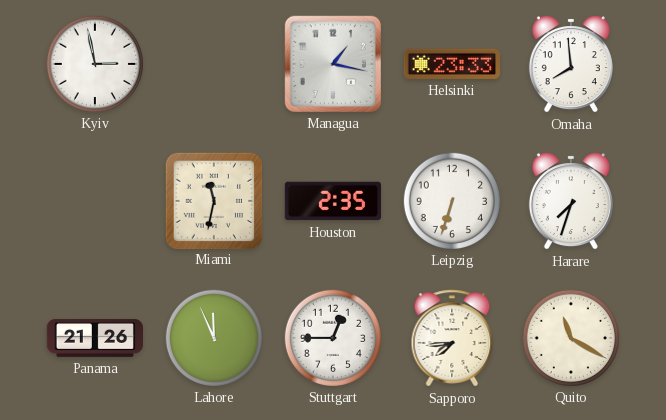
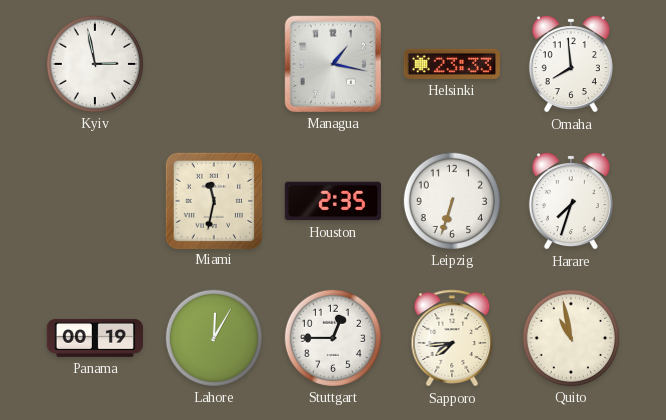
Panama: 21:26 -> 00:19
Lahore: 11:56 -> 12:05
Quito: 11:20 -> 10:58
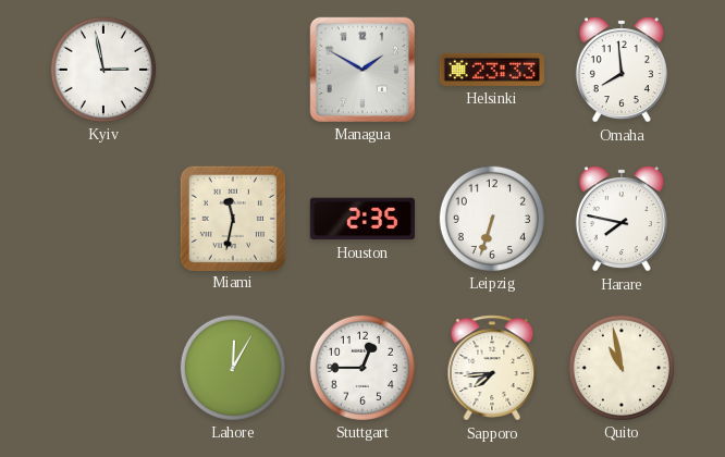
Managua: 1:17 -> 1:50
Harare: 7:33 -> 7:47
Panama: 00:19 -> none
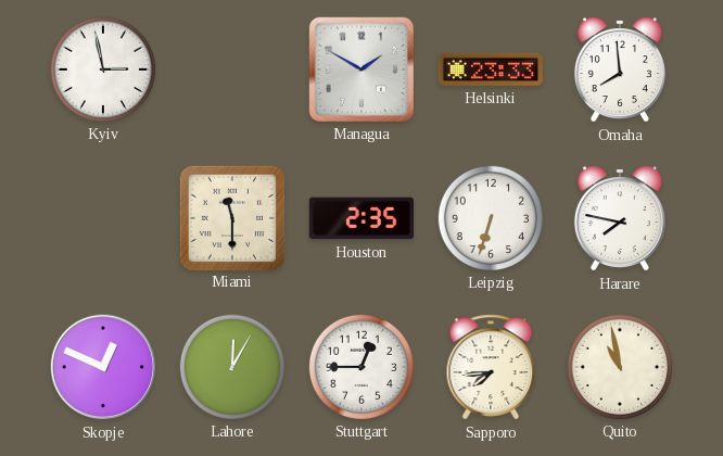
Miami: 11:32 -> 11:30
Skopje: none -> 12:49
